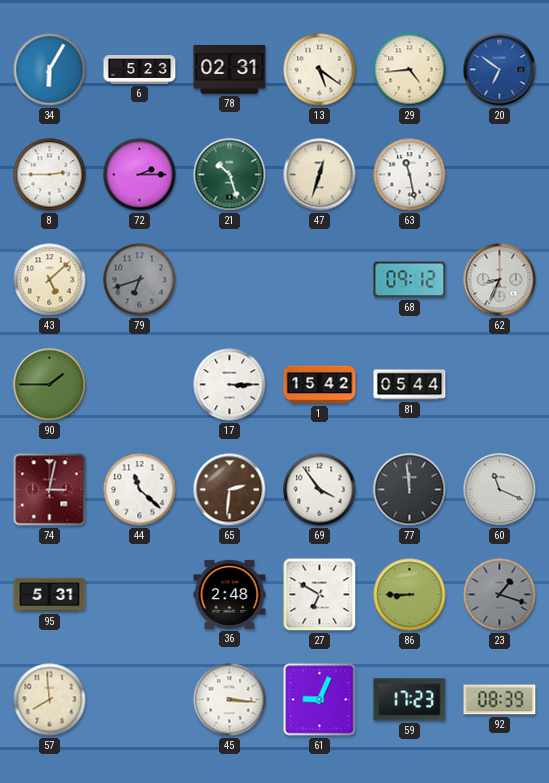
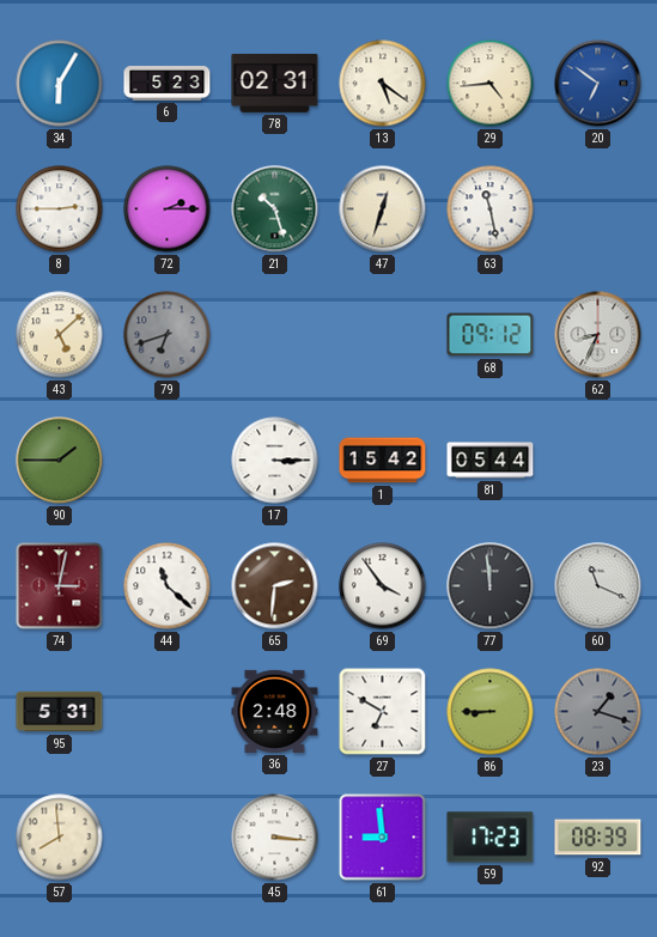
61: 9:04 -> 8:59
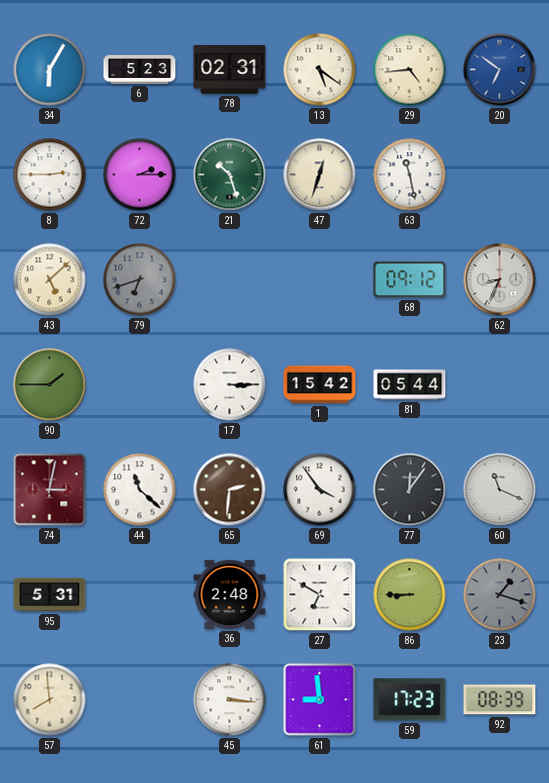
77: 11:59 -> 12:06
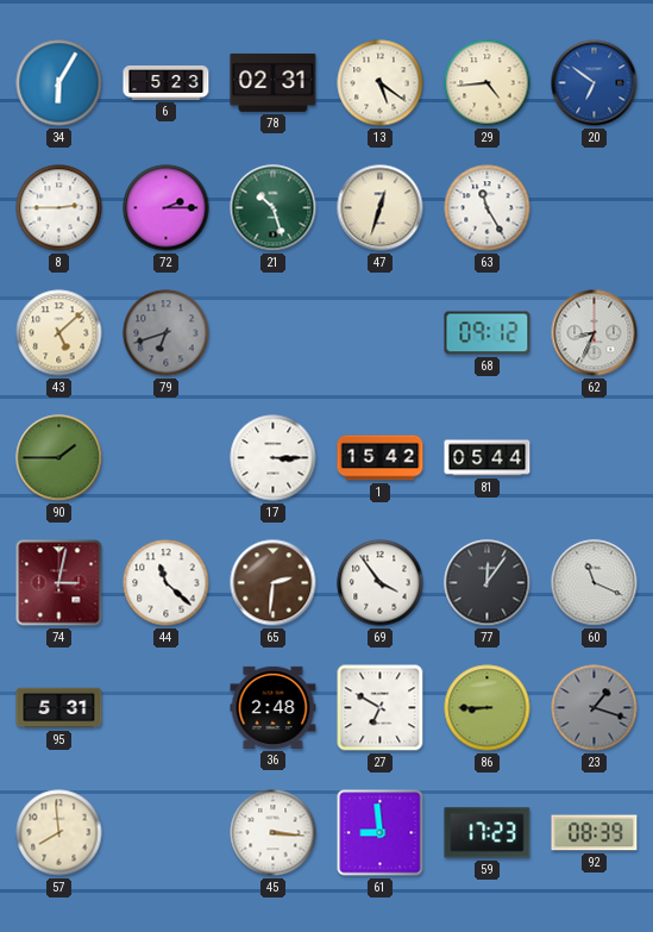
63: 11:28 -> 11:25
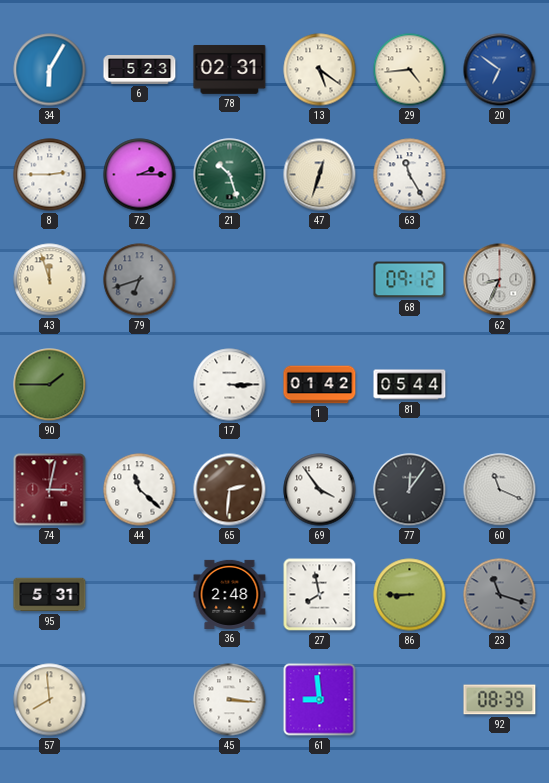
43: 5:08 -> 11:57
1: 15:42 -> 01:42
27: 6:50 -> 7:58
23: 1:18 -> 11:18
59: 17:23 -> none
